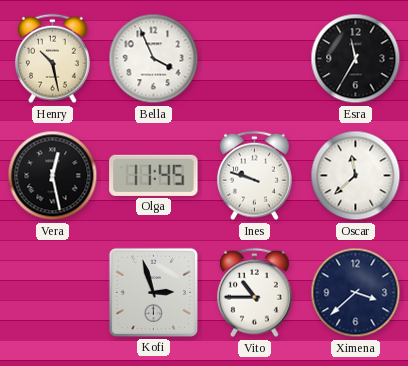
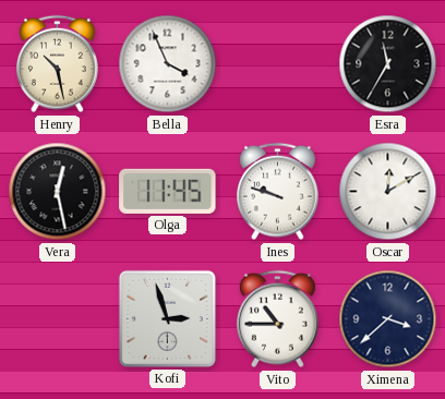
Oscar: 11:38 -> 12:10
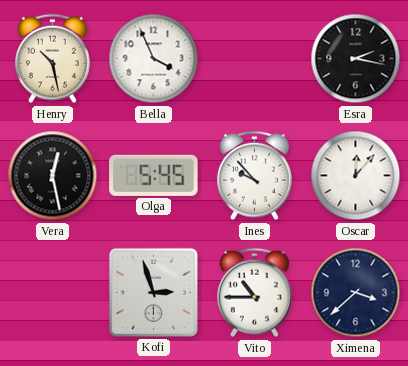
Esra: 11:35 -> 2:17
Olga: 11:45 -> 5:45
Ines: 9:48 -> 9:53
Oscar: 12:10 -> 12:07
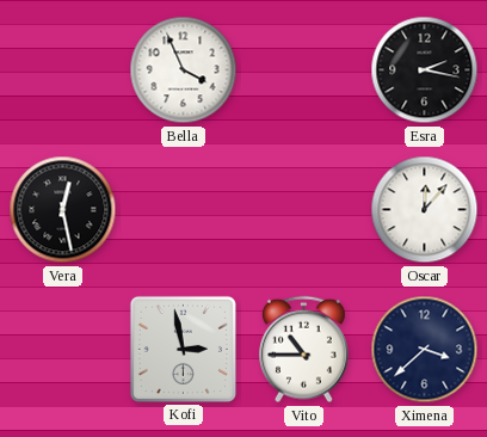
Henry: 10:28 -> none
Olga: 5:45 -> none
Ines: 9:53 -> none
Kofi: 2:57 -> 2:58
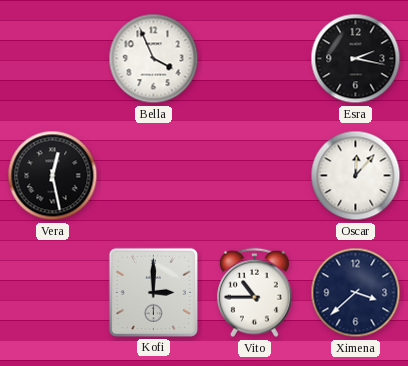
Kofi: 2:58 -> 3:00
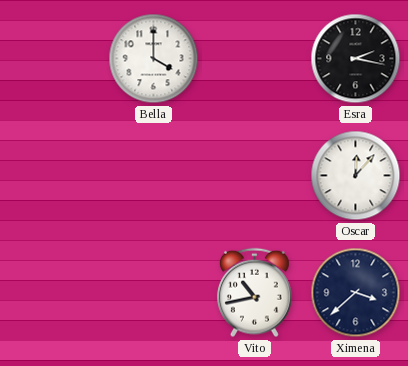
Bella: 3:56 -> 4:00
Vera: 12:28 -> none
Kofi: 3:00 -> none
Vito: 10:45 -> 10:43
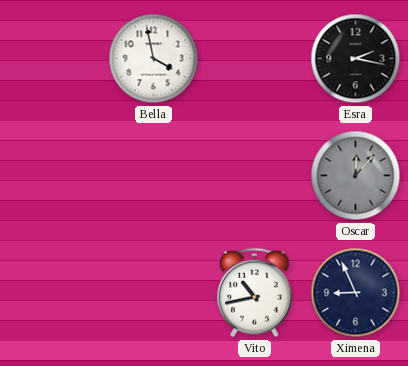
Bella: 4:00 -> 3:58
Oscar dial: white -> grey
Ximena: 3:38 -> 8:56
